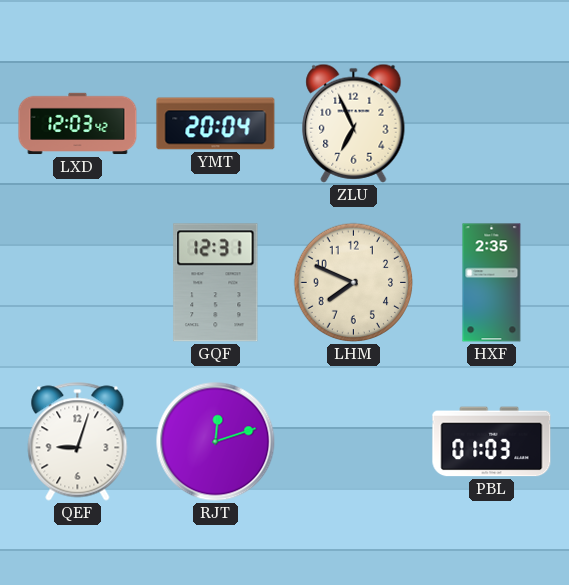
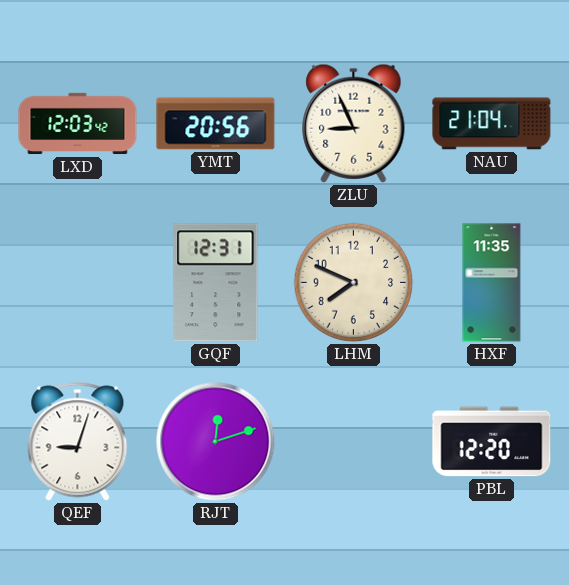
YMT: 20:04 -> 20:56
ZLU: 6:56 -> 8:56
NAU: none -> 21:04
HXF: 2:35 -> 11:35
PBL: 01:03 -> 12:20
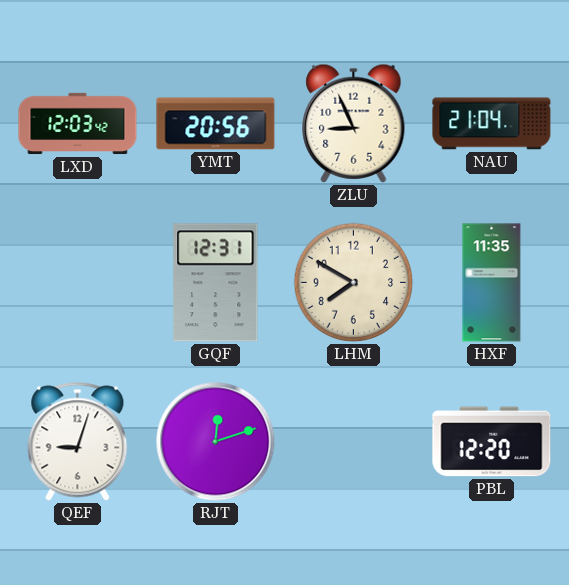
LHM: 7:49 -> 7:50
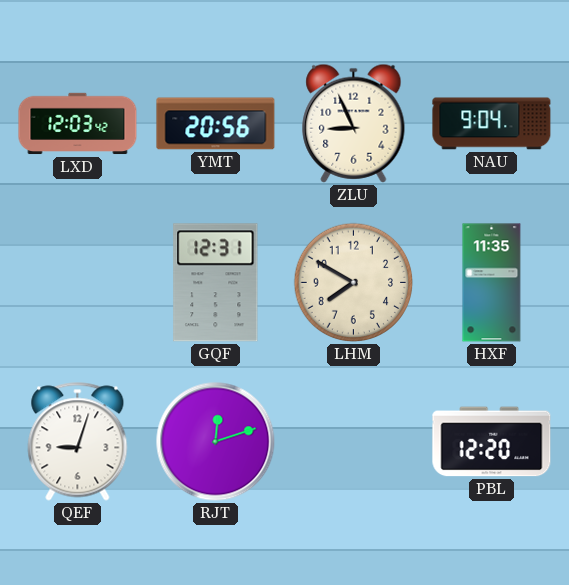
NAU: 21:04 -> 9:04
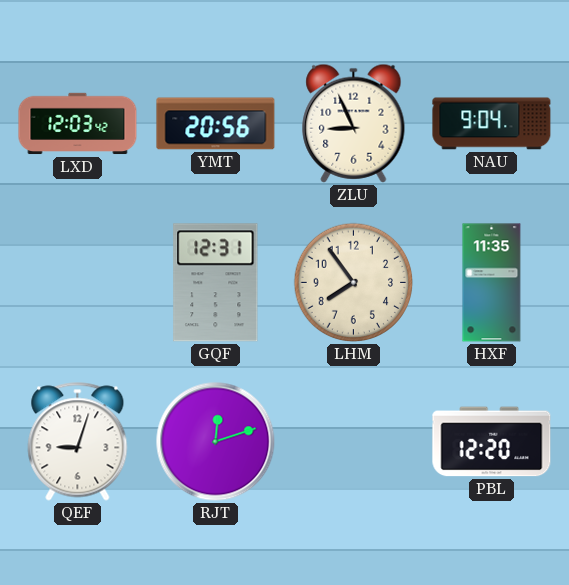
LHM: 7:50 -> 7:54
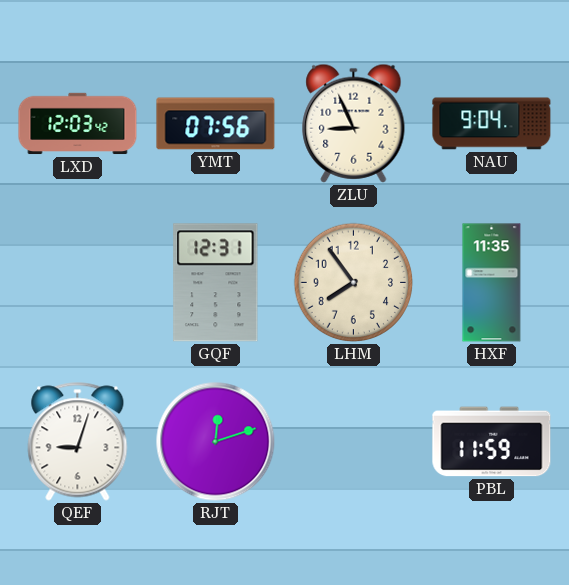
YMT: 20:56 -> 07:56
PBL: 12:20 -> 11:59
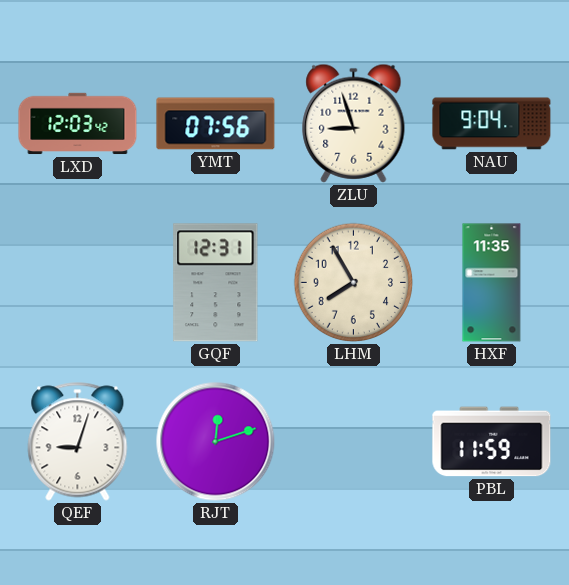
ZLU: 8:56 -> 8:57
LHM: 7:54 -> 7:55
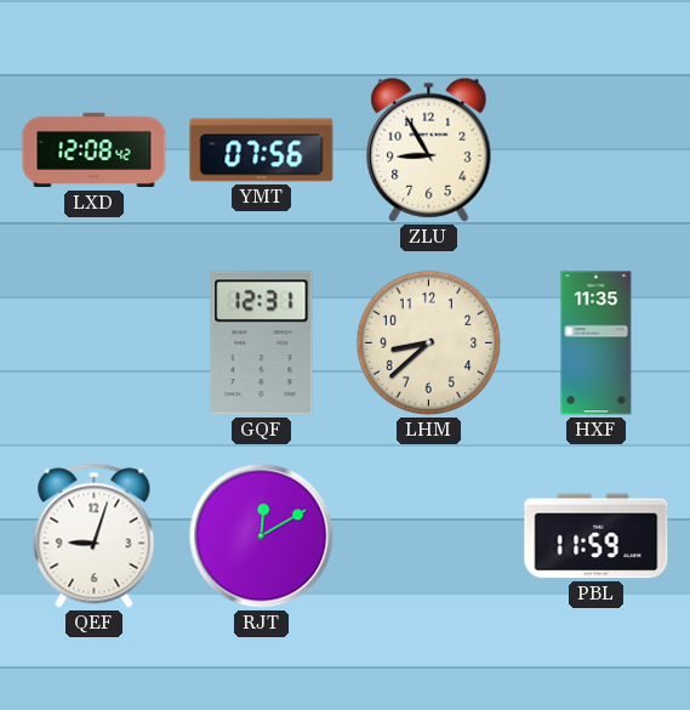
LXD: 12:03 -> 12:08
ZLU: 8:57 -> 8:55
NAU: 9:04 -> none
LHM: 7:55 -> 8:38
RJT: 12:12 -> 12:10
